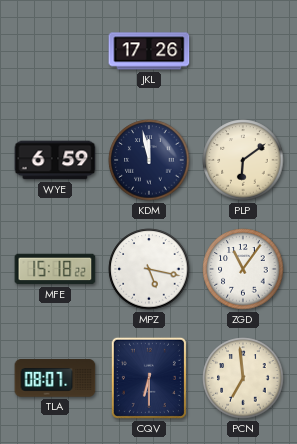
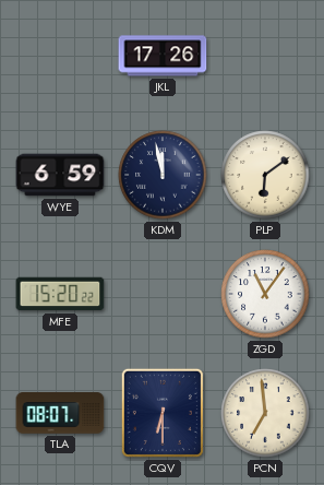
MFE: 15:18 -> 15:20
MPZ: 5:17 -> none
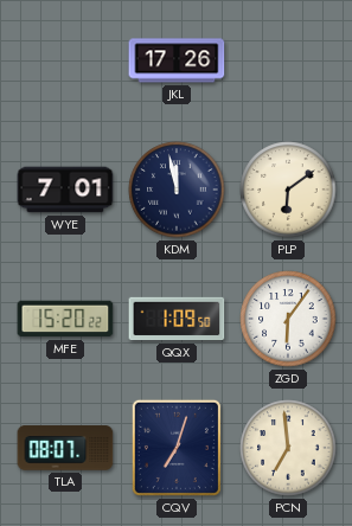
WYE: 6:59 -> 7:01
QQX: none -> 1:09
ZGD: 11:06 -> 6:06
CQV: 6:30 -> 7:03
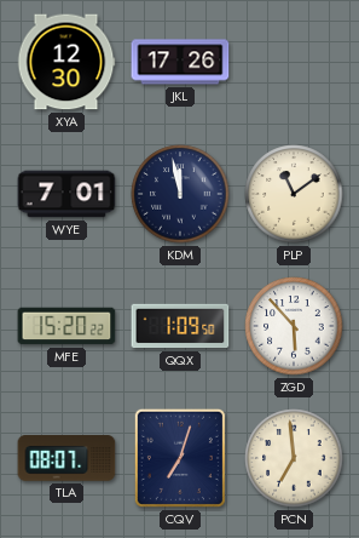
XYA: none -> 12:30
PLP: 6:09 -> 11:09
ZGD: 6:06 -> 5:53
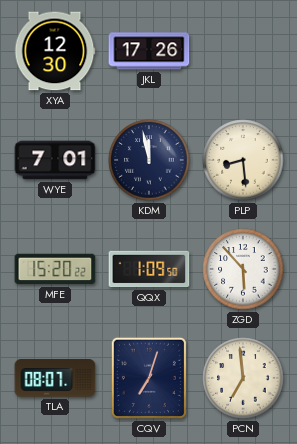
PLP: 11:09 -> 8:29
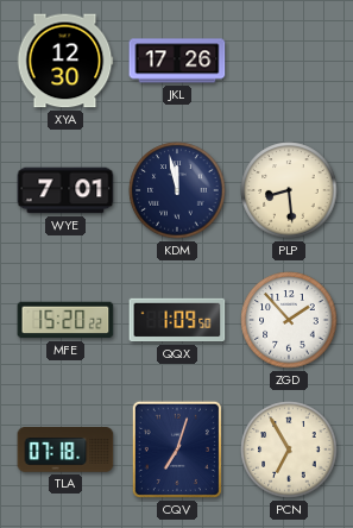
ZGD: 5:53 -> 1:53
TLA: 08:07 -> 07:18
PCN: 6:59 -> 6:55
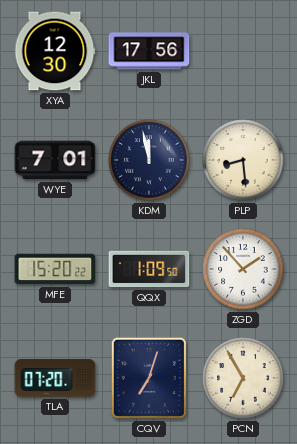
JKL: 17:26 -> 17:56
TLA: 07:18 -> 07:20
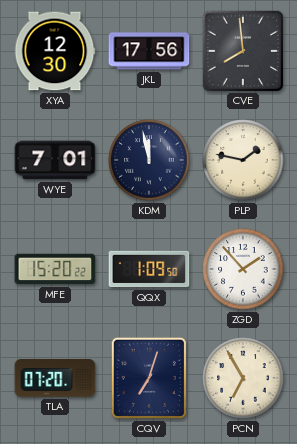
CVE: none -> 7:59
PLP: 8:29 -> 1:47
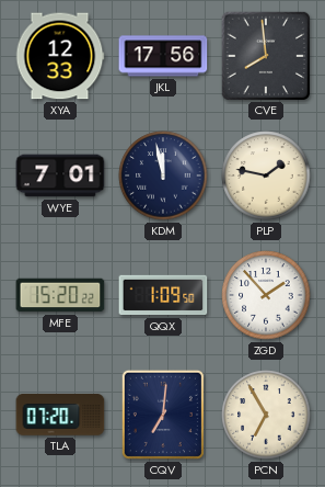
XYA: 12:30 -> 12:33
CQV: 7:03 -> 7:01
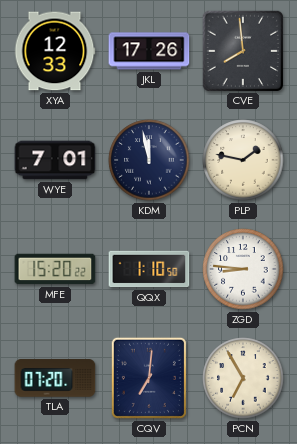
JKL: 17:56 -> 17:26
QQX: 1:09 -> 1:10
ZGD: 1:53 -> 8:46
